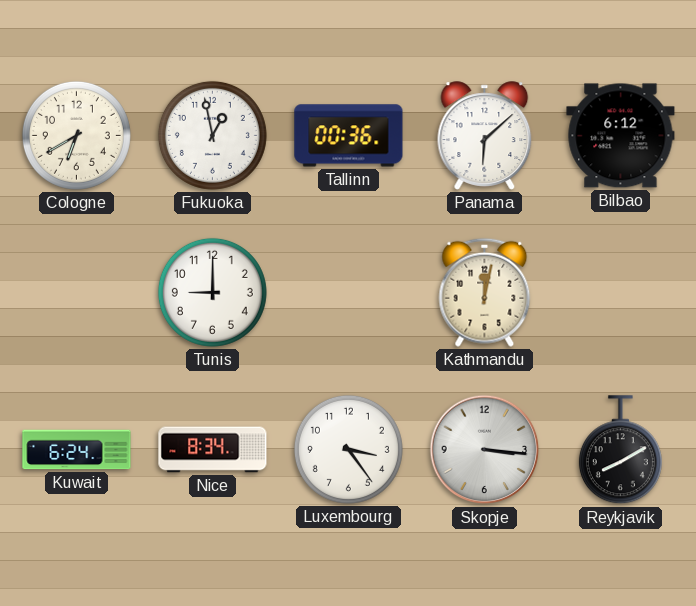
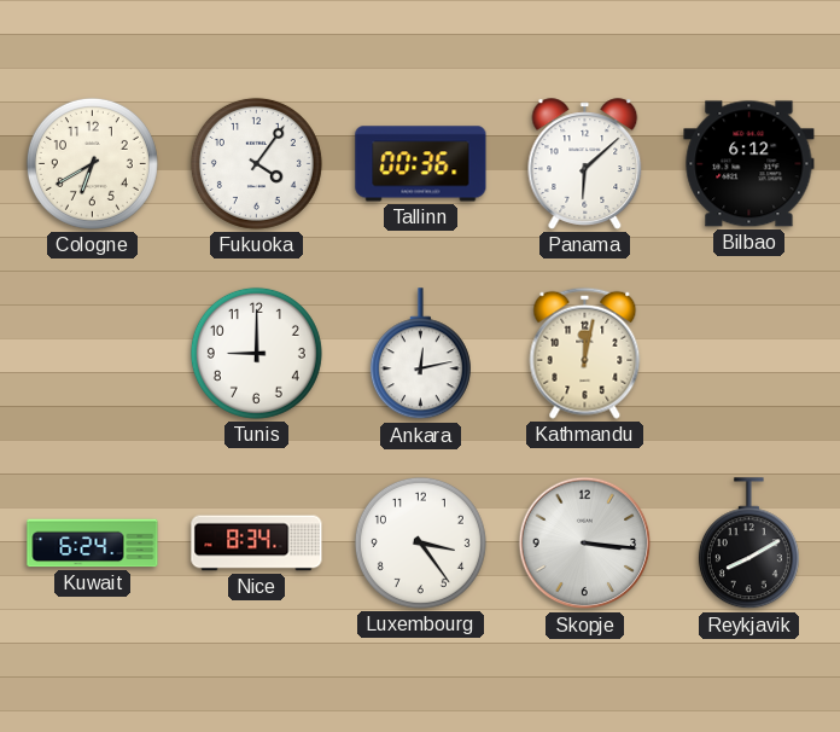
Fukuoka: 12:58 -> 4:06
Ankara: none -> 12:13
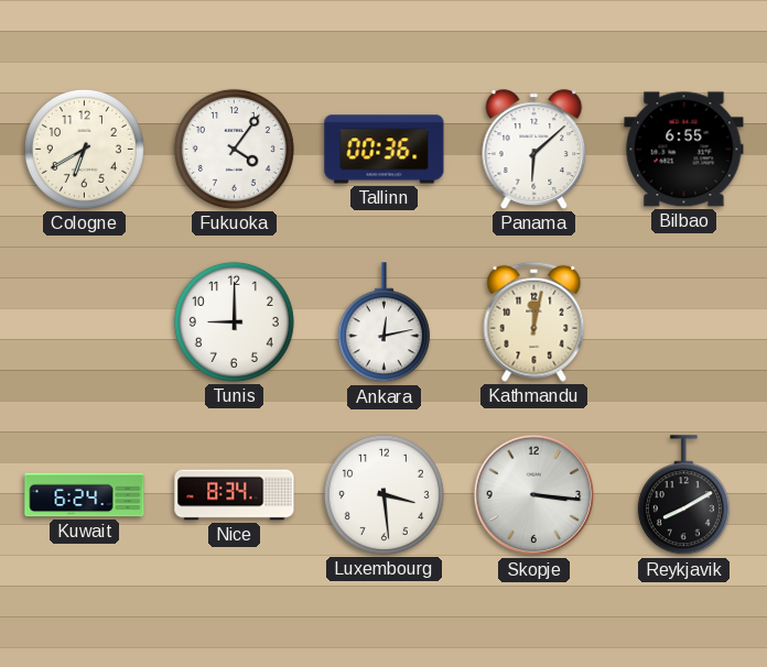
Bilbao: 6:12 -> 6:55
Luxembourg: 3:24 -> 3:29
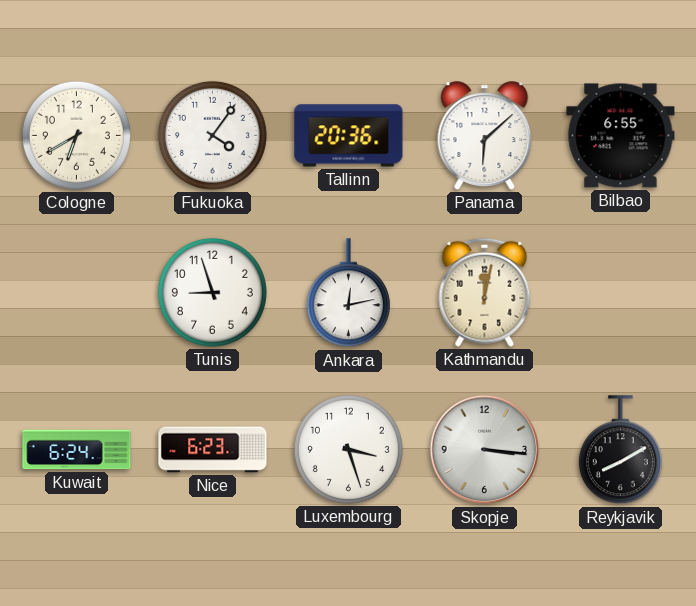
Tallinn: 00:36 -> 20:36
Tunis: 9:00 -> 8:57
Nice: 8:34 -> 6:23
Luxembourg: 3:29 -> 3:27
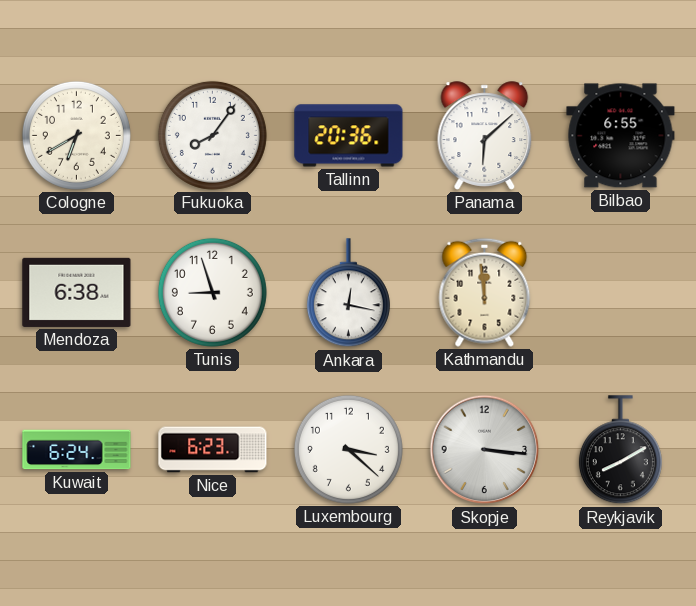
Fukuoka: 4:06 -> 8:06
Mendoza: none -> 6:38
Ankara: 12:13 -> 12:17
Kathmandu: 12:02 -> 11:59
Luxembourg: 3:27 -> 3:22
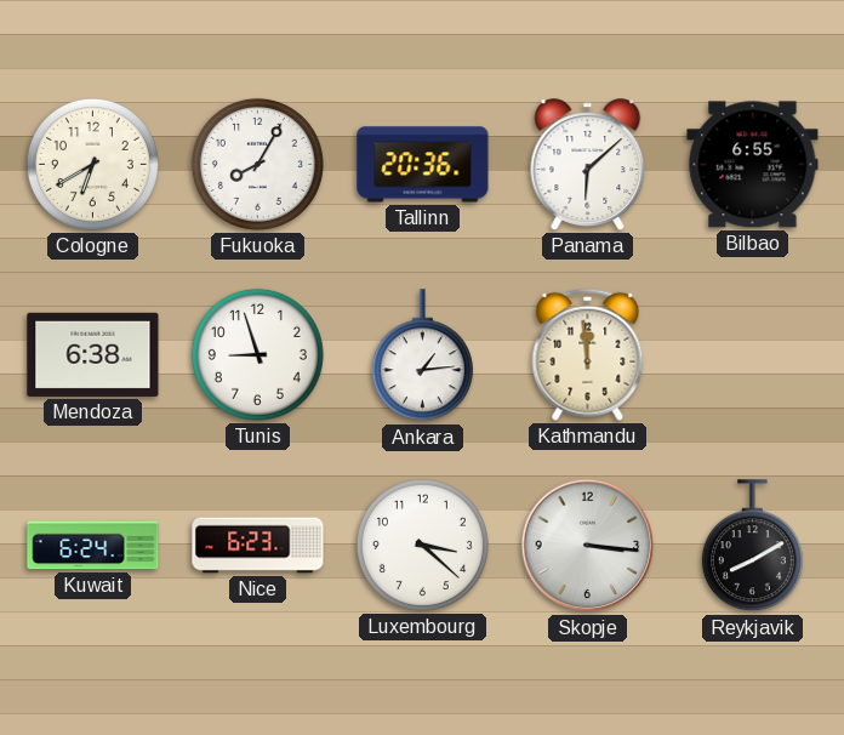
Fukuoka: 8:06 -> 8:05
Ankara: 12:17 -> 1:14
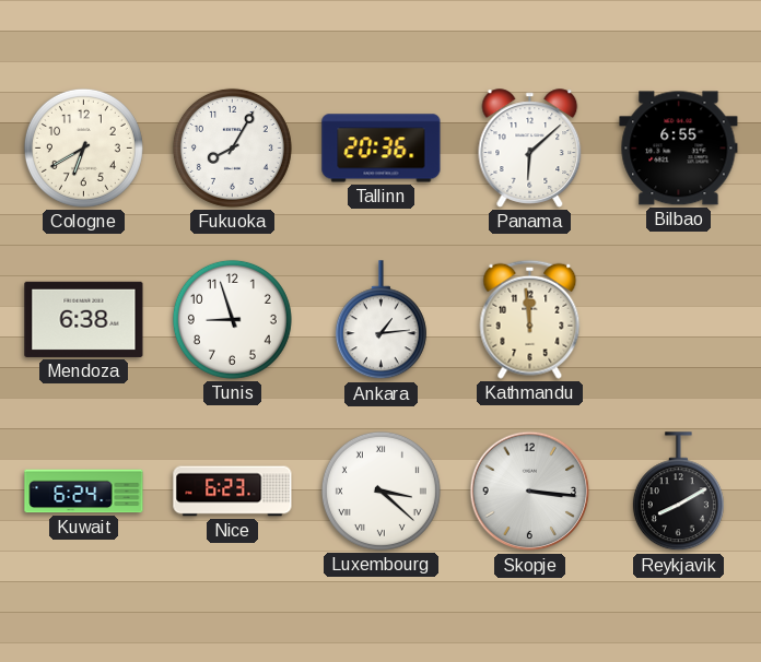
Luxembourg numerals: Arabic -> Roman
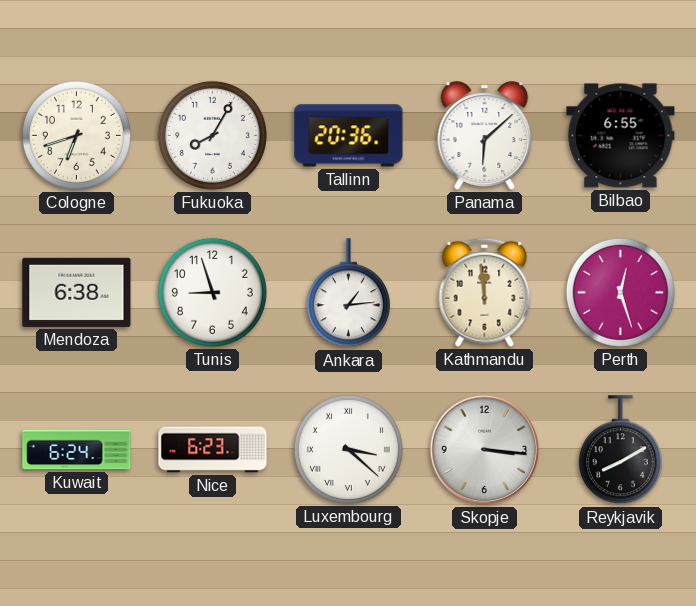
Cologne: 6:40 -> 6:42
Perth: none -> 12:27
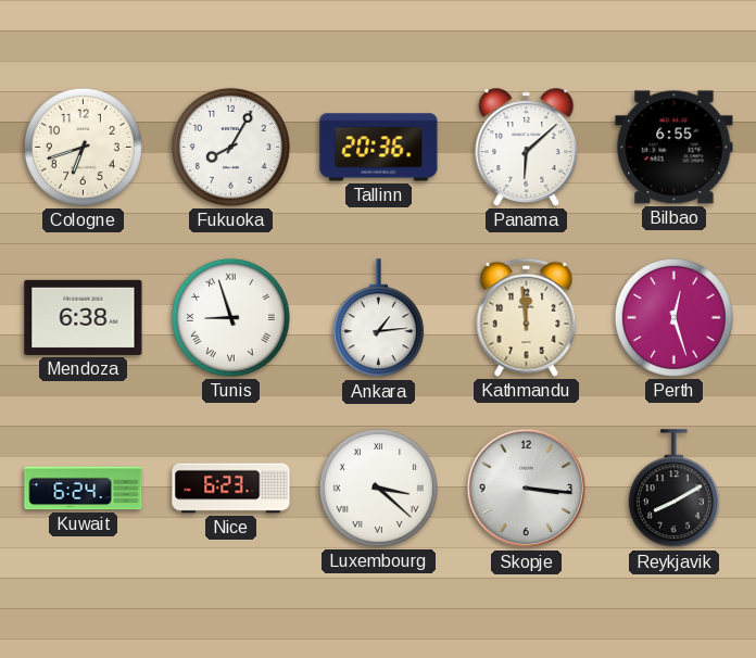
Tunis numerals: Arabic -> Roman
